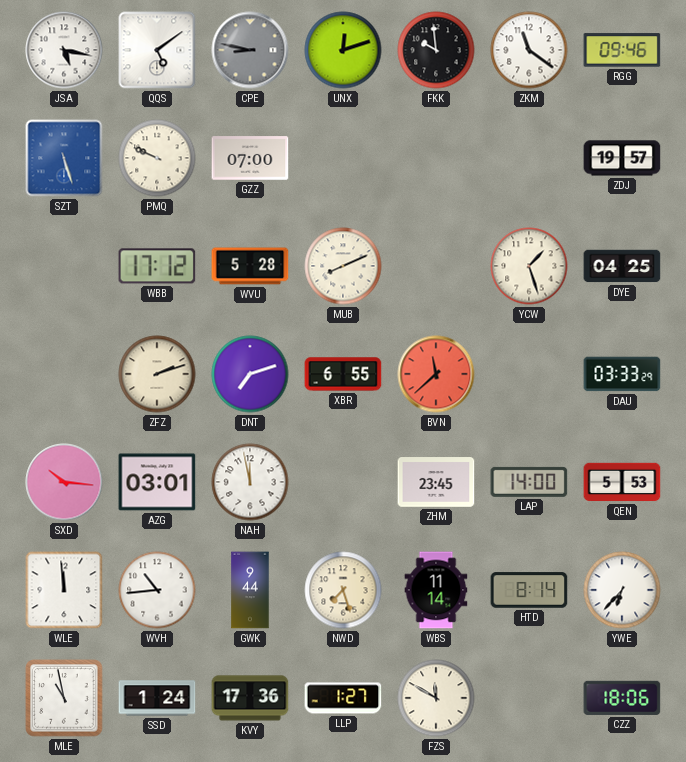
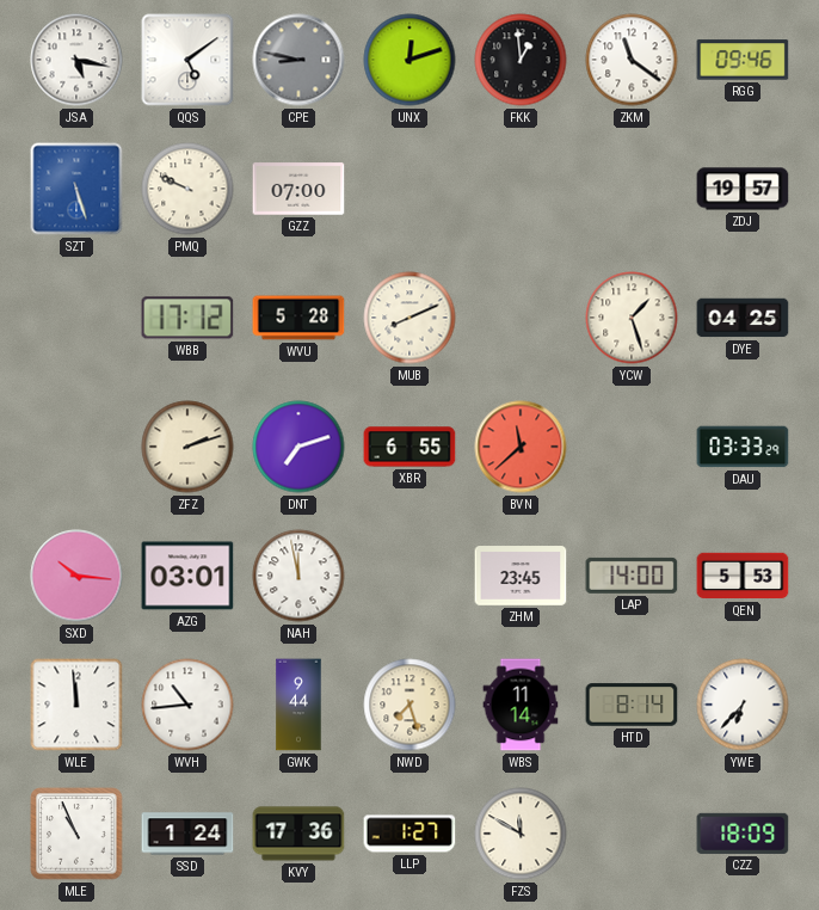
FKK: 9:59 -> 12:59
MLE: 10:58 -> 10:56
CZZ: 18:06 -> 18:09
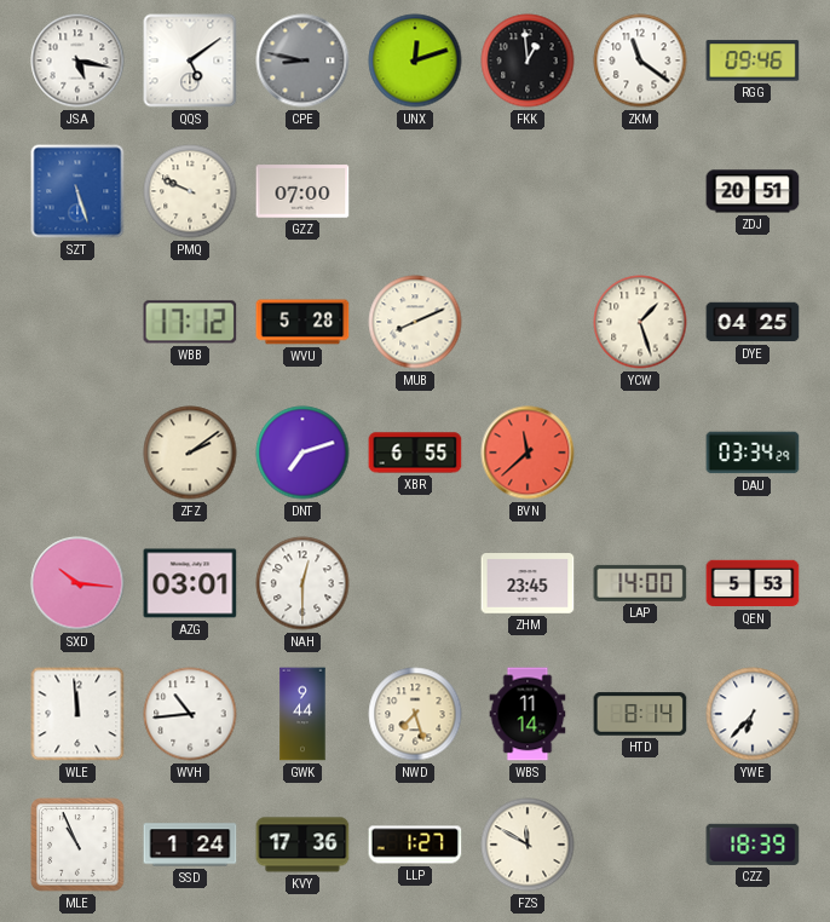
ZDJ: 19:57 -> 20:51
ZFZ: 2:12 -> 2:09
DAU: 03:33 -> 03:34
NAH: 11:58 -> 12:30
CZZ: 18:09 -> 18:39
